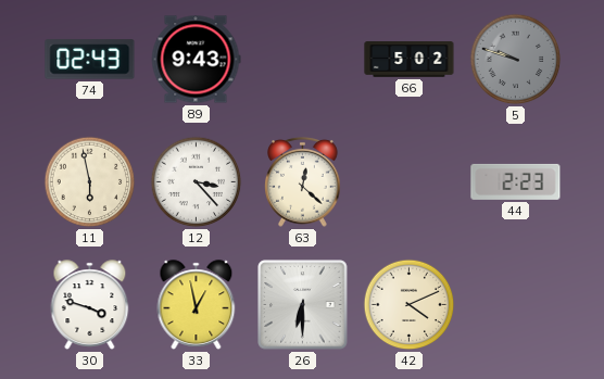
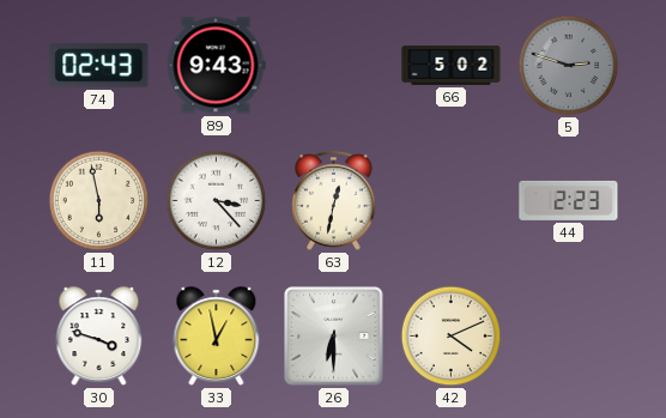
5: 9:48 -> 2:48
63: 12:22 -> 12:32
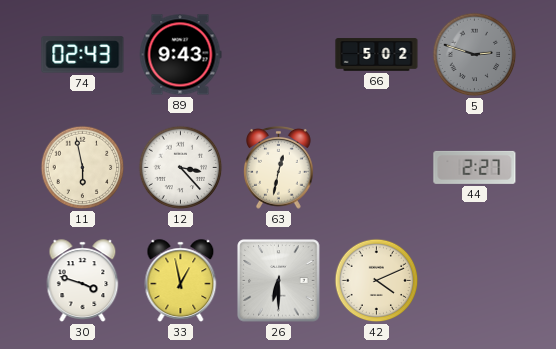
44: 2:23 -> 2:27
